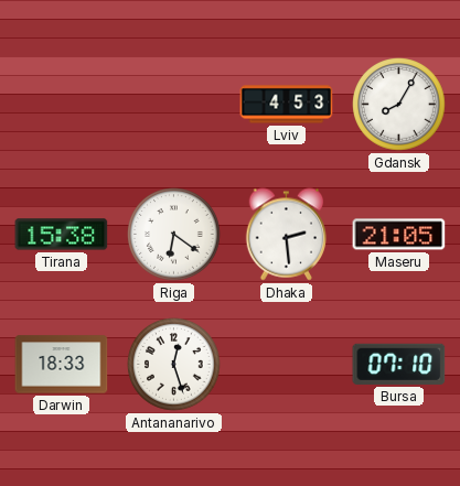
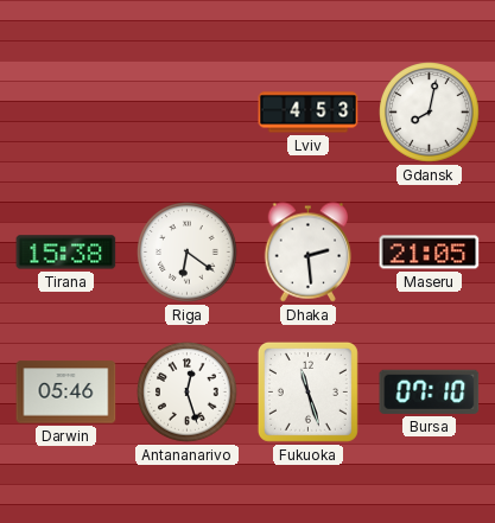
Gdansk: 8:05 -> 8:02
Darwin: 18:33 -> 05:46
Fukuoka: none -> 11:27
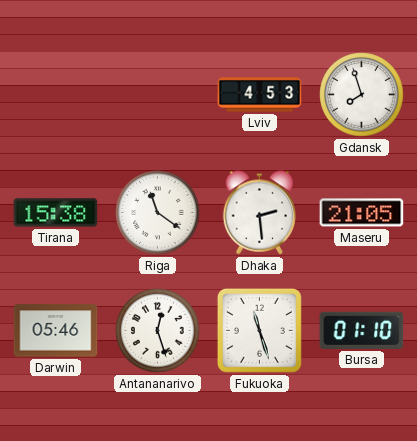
Gdansk: 8:02 -> 7:57
Riga: 6:21 -> 11:21
Bursa: 07:10 -> 01:10
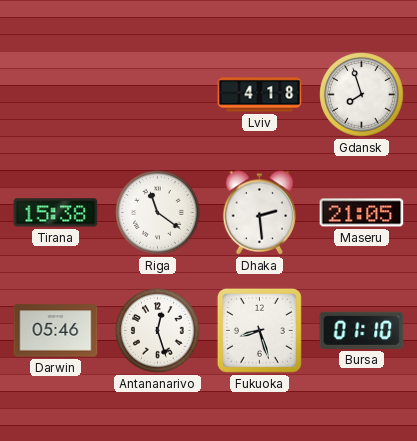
Lviv: 4:53 -> 4:18
Fukuoka: 11:27 -> 8:27
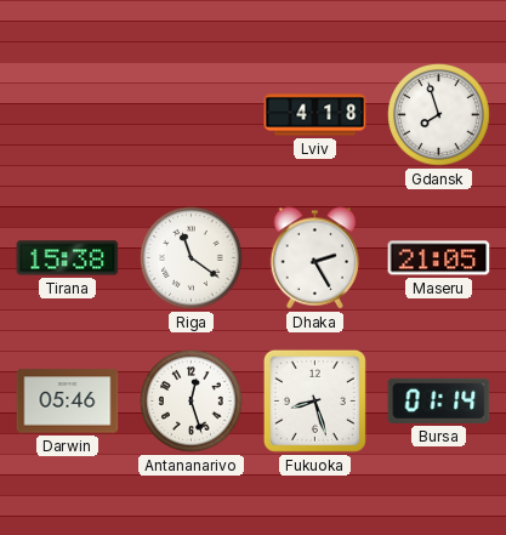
Dhaka: 2:29 -> 2:25
Bursa: 01:10 -> 01:14
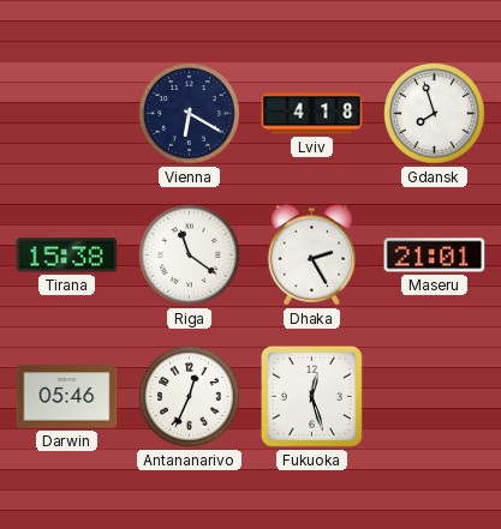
Vienna: none -> 6:20
Maseru: 21:05 -> 21:01
Antananarivo: 12:27 -> 12:34
Fukuoka: 8:27 -> 12:27
Bursa: 01:14 -> none
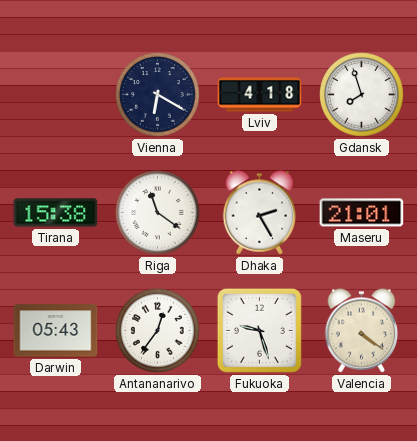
Darwin: 05:46 -> 05:43
Antananarivo: 12:34 -> 12:36
Fukuoka: 12:27 -> 9:27
Valencia: none -> 4:21
